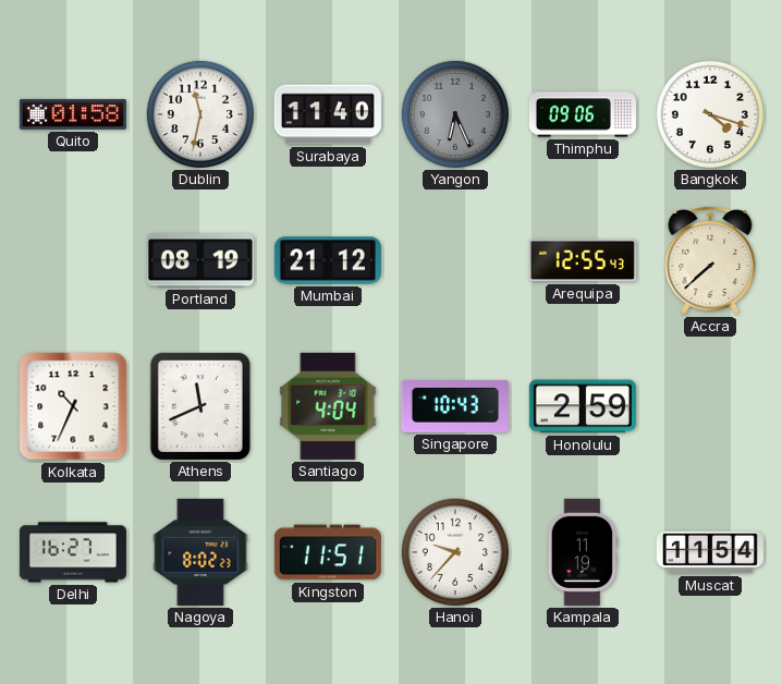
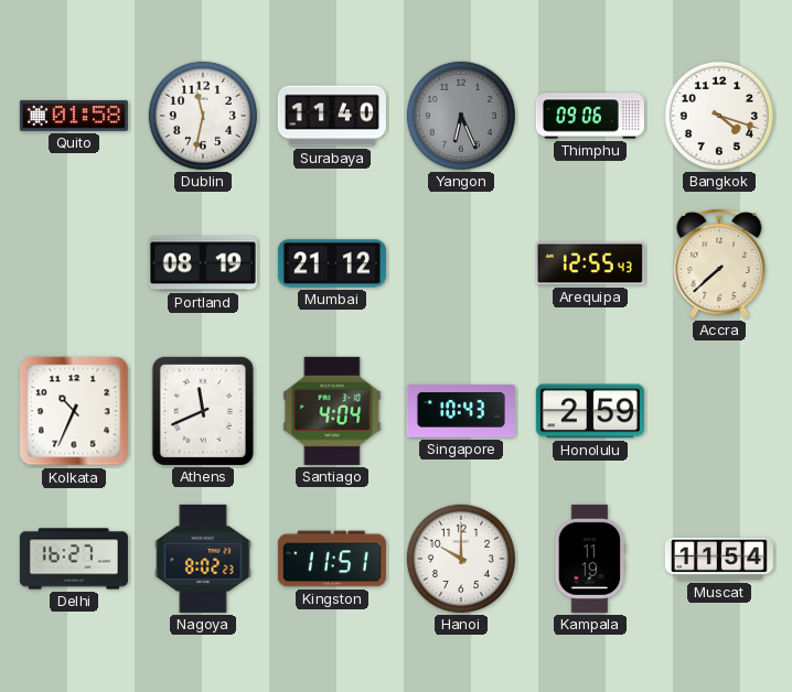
Hanoi: 9:37 -> 10:00
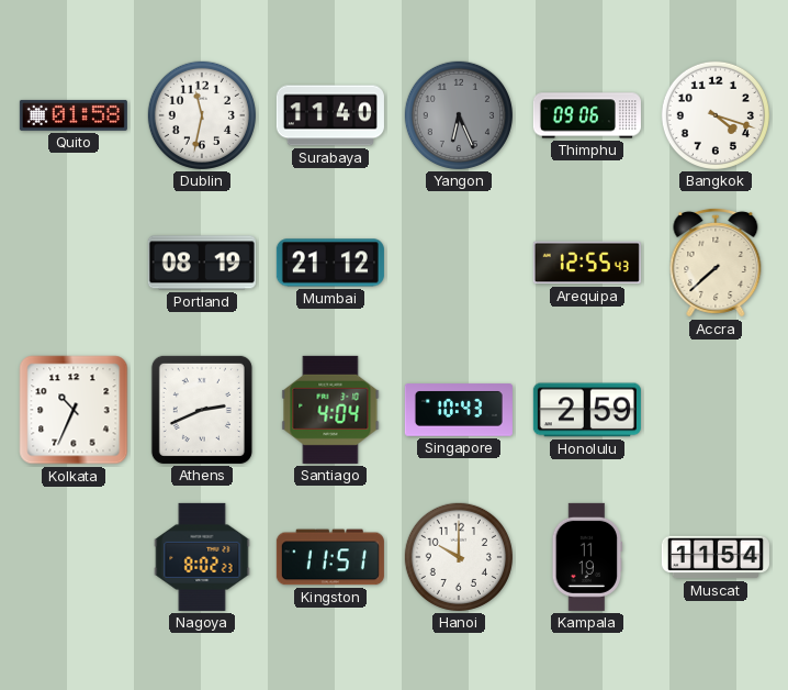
Athens: 11:41 -> 2:41
Delhi: 16:27 -> none
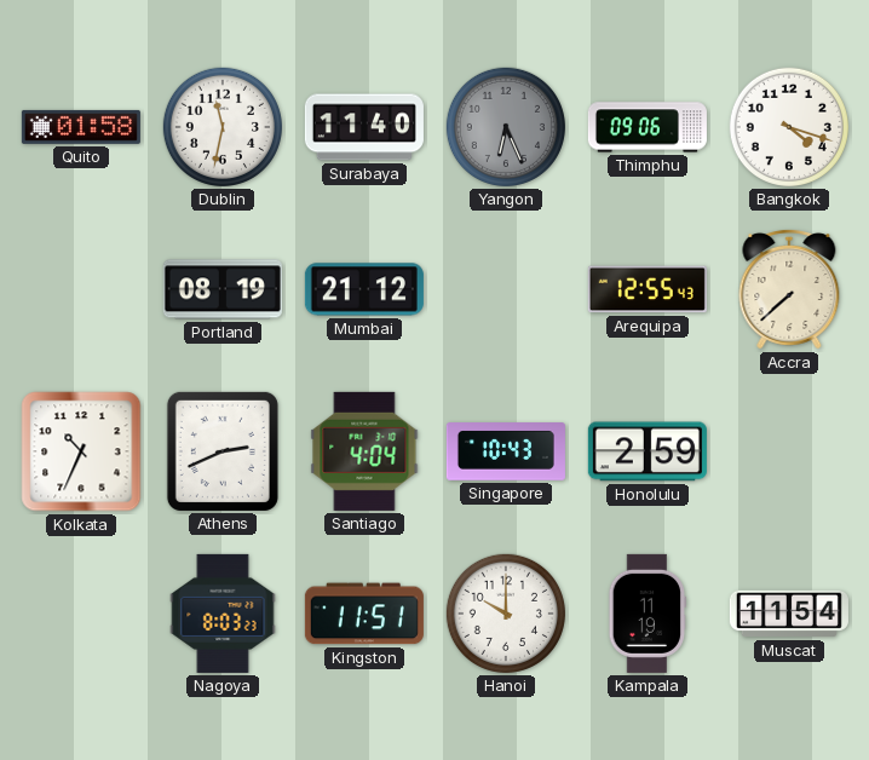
Nagoya: 8:02 -> 8:03
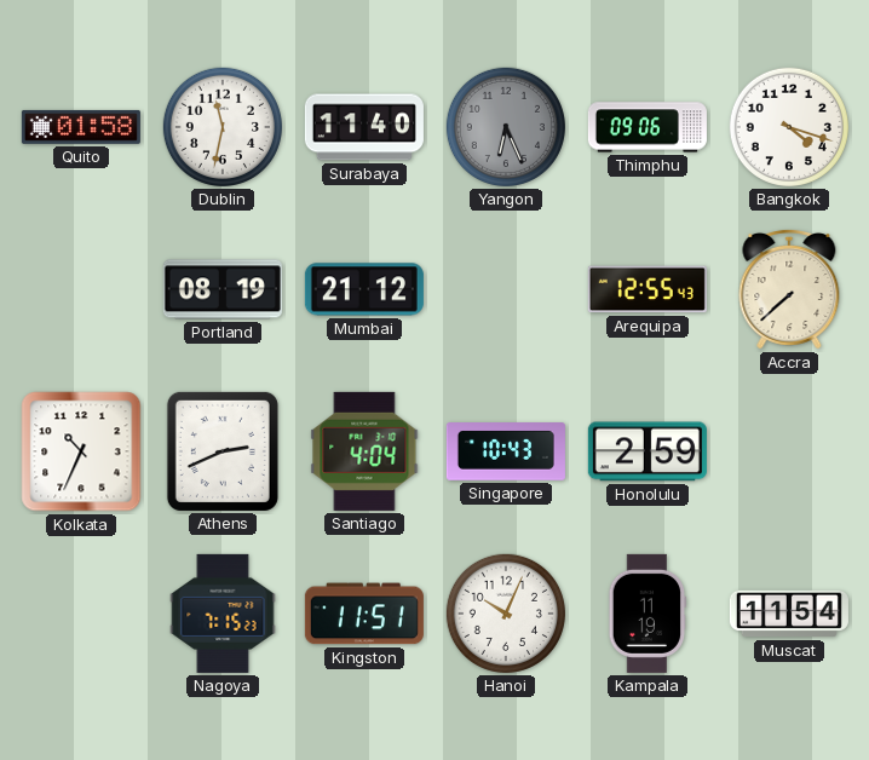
Nagoya: 8:03 -> 7:15
Hanoi: 10:00 -> 10:04
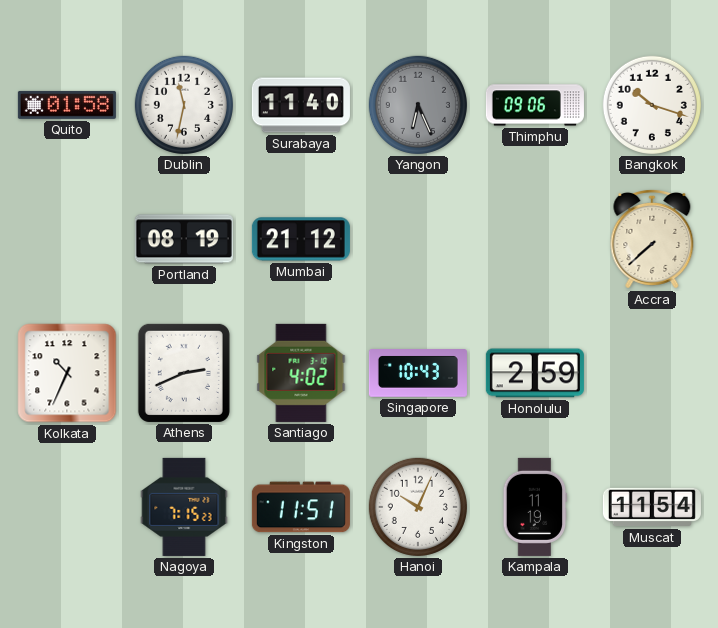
Bangkok: 4:18 -> 10:18
Arequipa: 12:55 -> none
Santiago: 4:04 -> 4:02
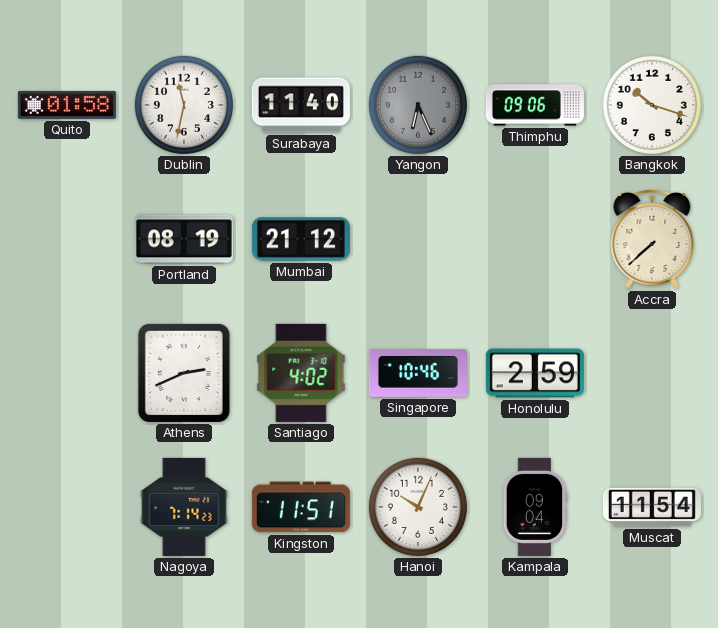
Kolkata: 10:34 -> none
Singapore: 10:43 -> 10:46
Nagoya: 7:15 -> 7:14
Kampala: 11:19 -> 09:04
